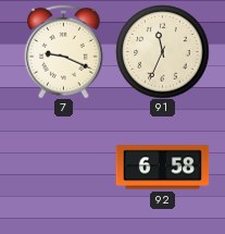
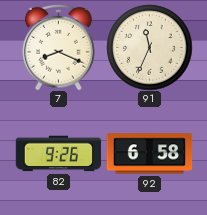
7: 9:19 -> 8:19
82: none -> 9:26
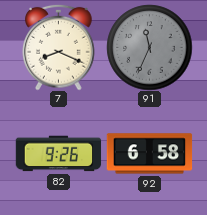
91 dial: cream -> grey
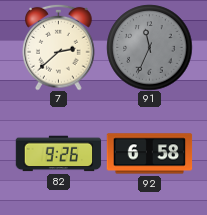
7: 8:19 -> 2:38
